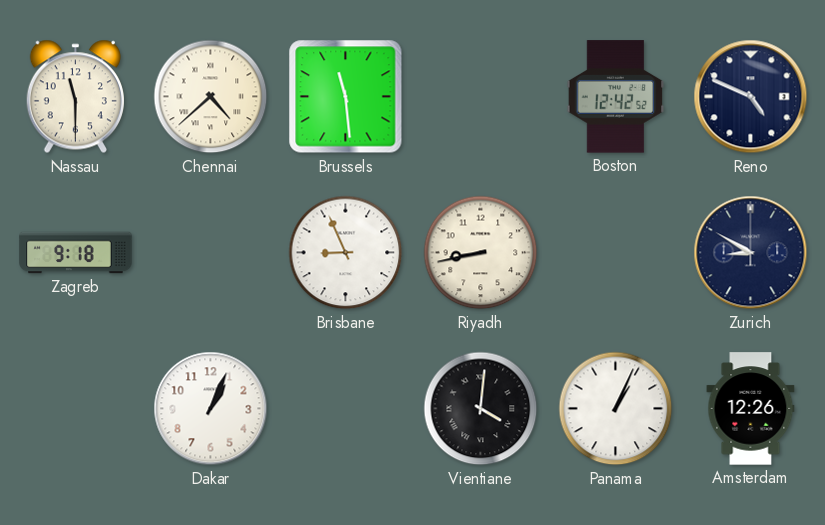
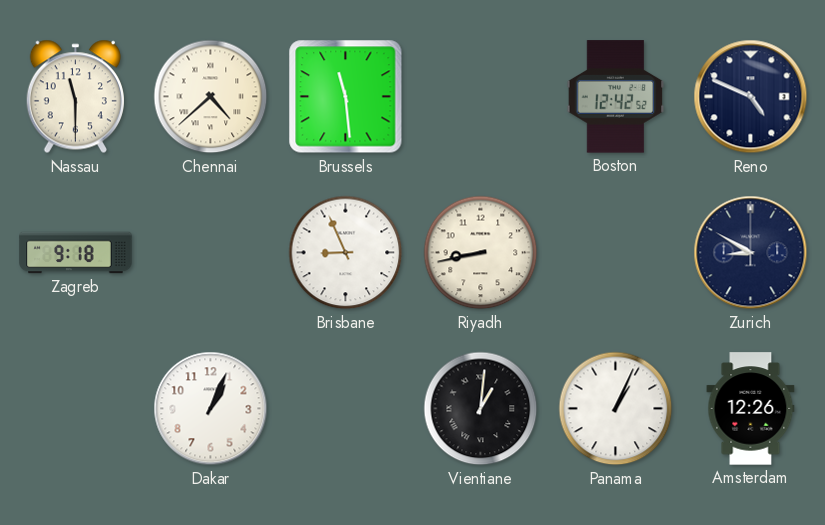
Vientiane: 4:01 -> 1:01
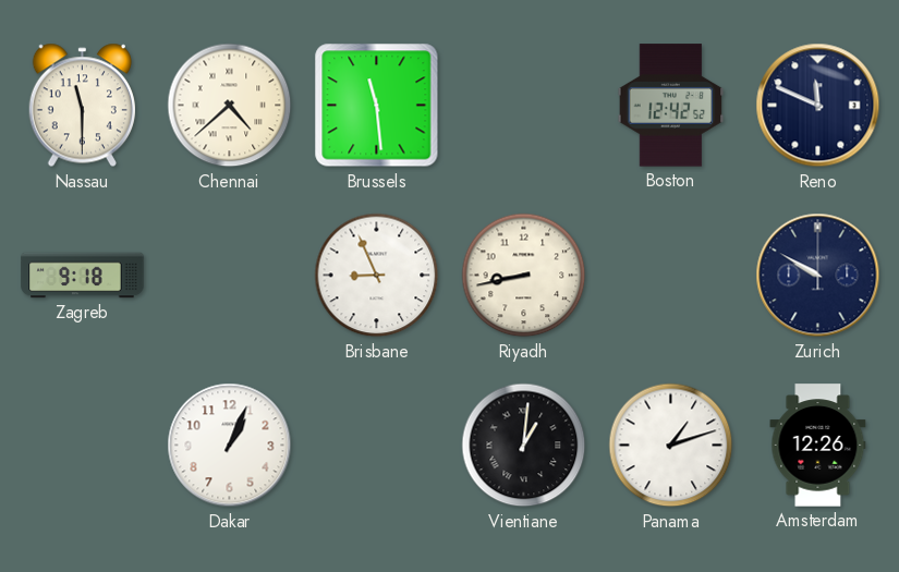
Reno: 4:49 -> 11:49
Zurich: 8:50 -> 9:50
Panama: 1:04 -> 1:12
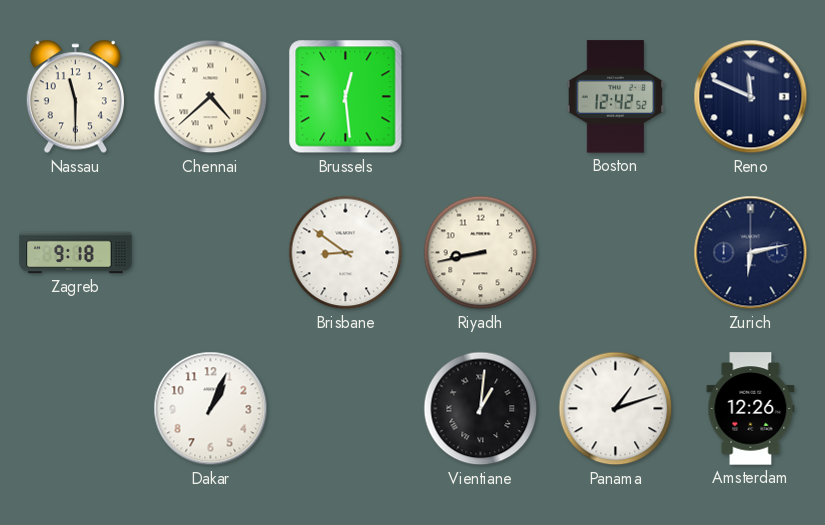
Brussels: 11:29 -> 12:29
Brisbane: 8:56 -> 8:51
Zurich: 9:50 -> 6:13
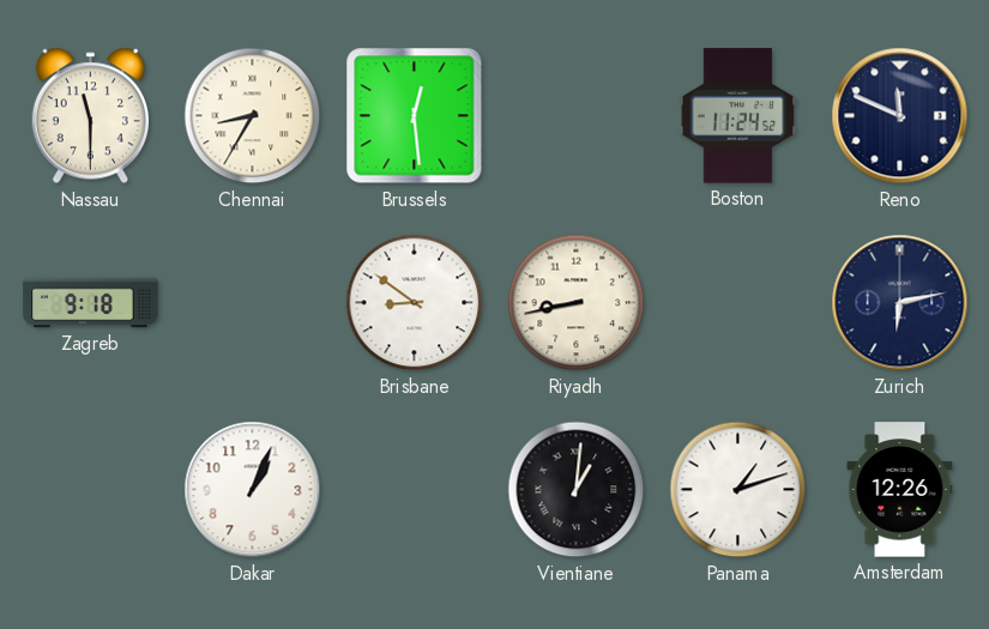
Chennai: 4:38 -> 8:35
Boston: 12:42 -> 11:24
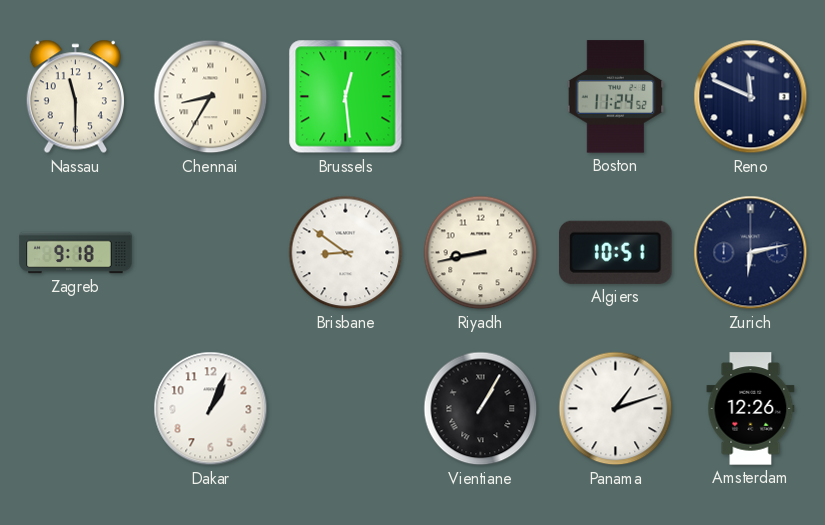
Algiers: none -> 10:51
Vientiane: 1:01 -> 1:05
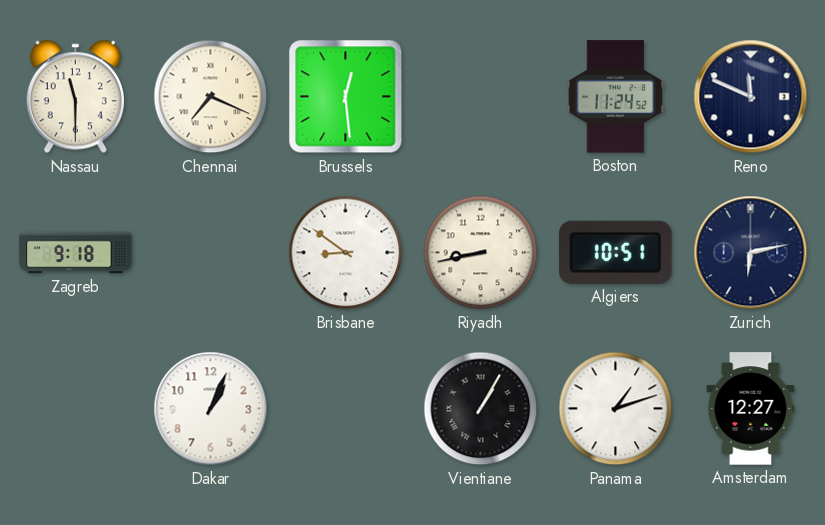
Chennai: 8:35 -> 7:19
Amsterdam: 12:26 -> 12:27
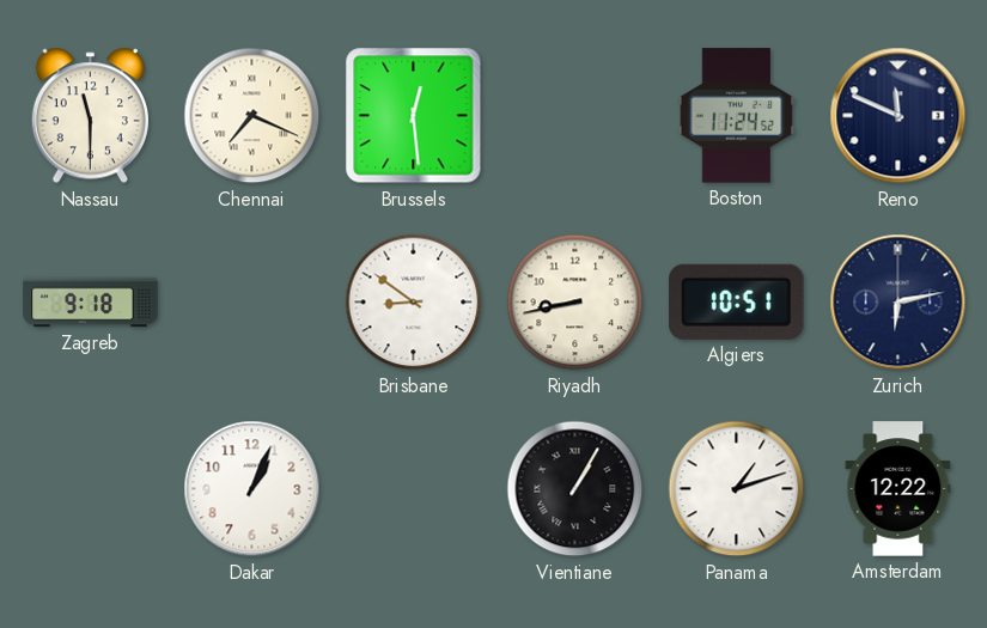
Amsterdam: 12:27 -> 12:22
